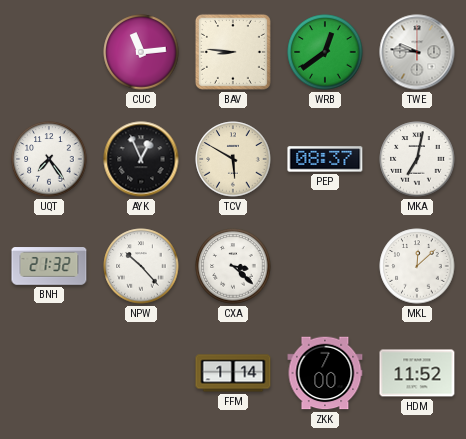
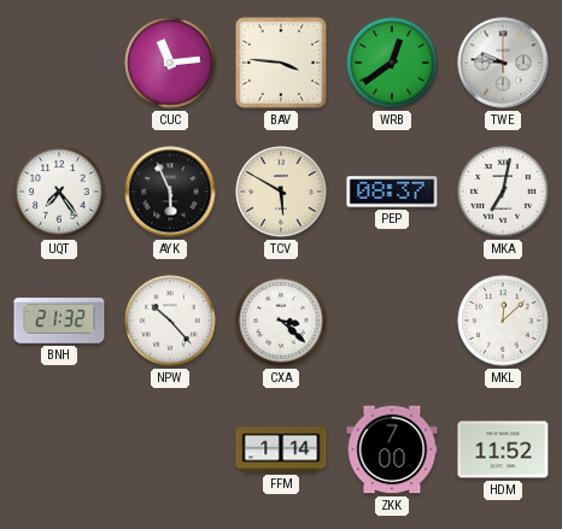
BAV: 8:46 -> 3:46
AYK: 12:56 -> 5:56
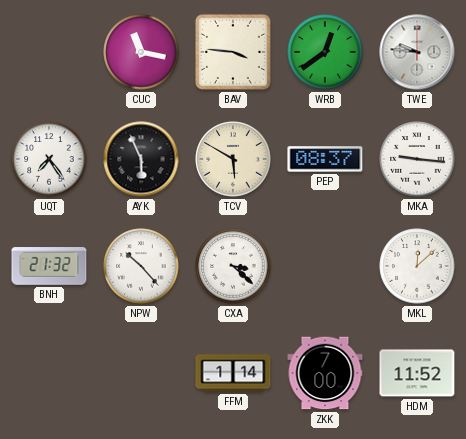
CUC: 11:14 -> 11:17
MKA: 7:02 -> 9:16
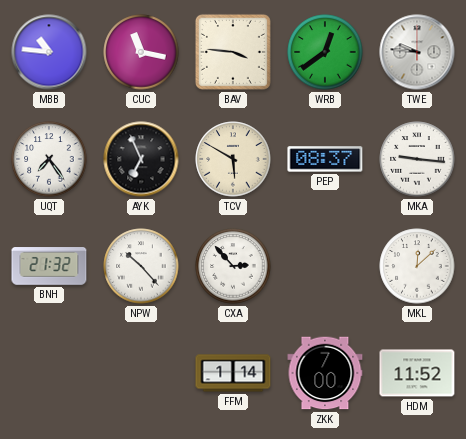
MBB: none -> 10:46
AYK: 5:56 -> 6:56
CXA: 3:22 -> 2:53
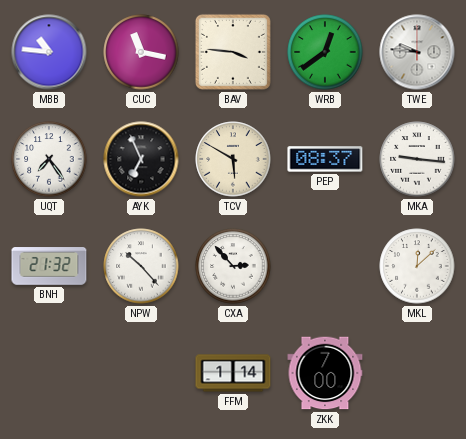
HDM: 11:52 -> none
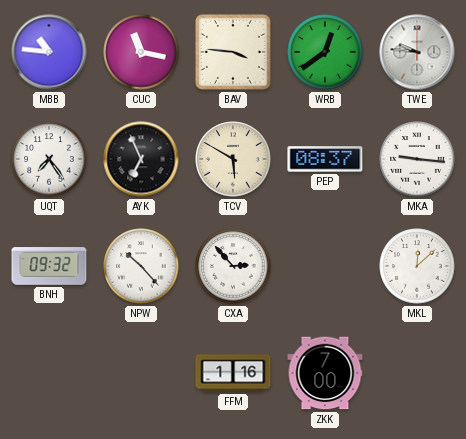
BNH: 21:32 -> 09:32
FFM: 1:14 -> 1:16
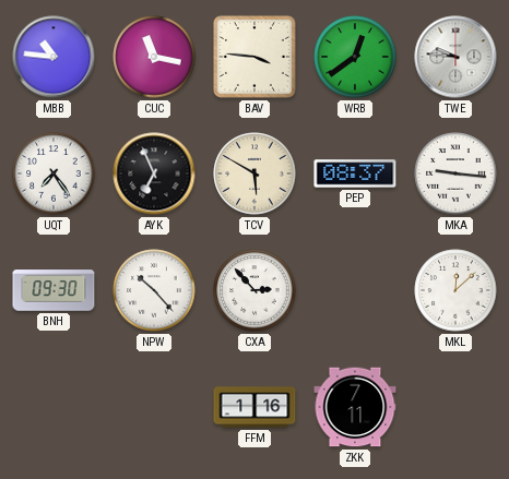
BNH: 09:32 -> 09:30
ZKK: 7:00 -> 7:11
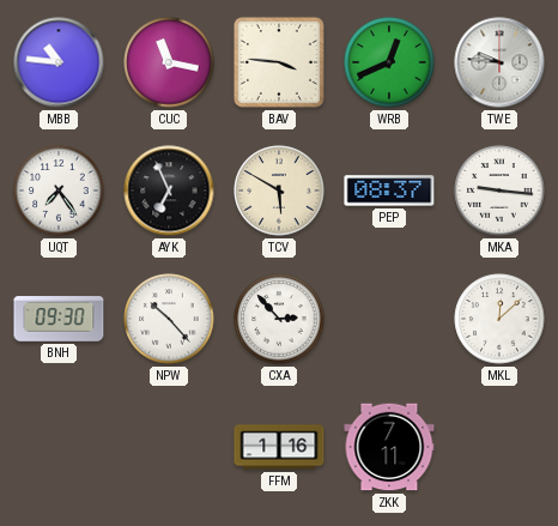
WRB: 12:39 -> 12:41
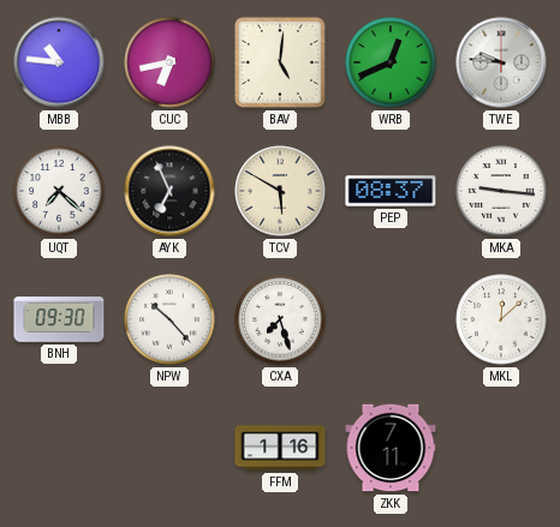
CUC: 11:17 -> 6:43
BAV: 3:46 -> 5:01
UQT: 7:24 -> 7:22
CXA: 2:53 -> 7:27
